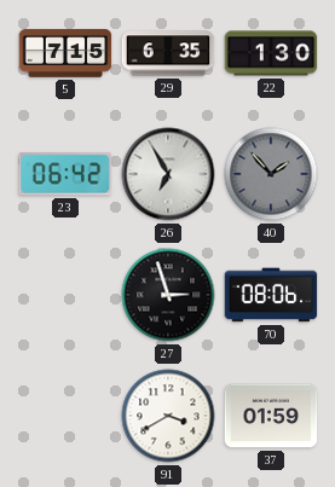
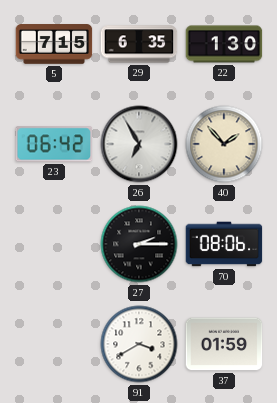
40 dial: grey -> cream
27: 2:57 -> 2:15
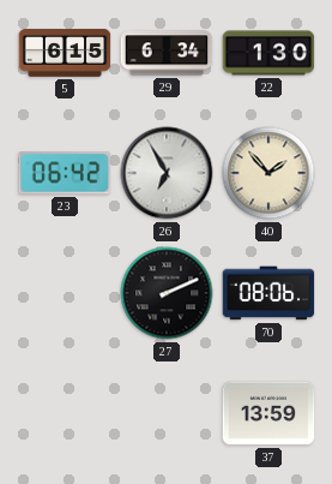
5: 7:15 -> 6:15
29: 6:35 -> 6:34
27: 2:15 -> 2:11
91: 3:40 -> none
37: 01:59 -> 13:59
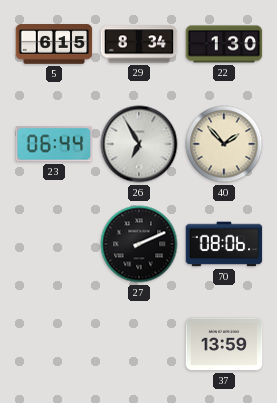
29: 6:34 -> 8:34
23: 06:42 -> 06:44
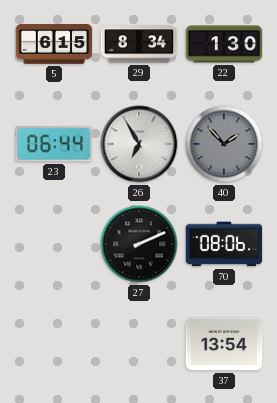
40 dial: cream -> grey
37: 13:59 -> 13:54
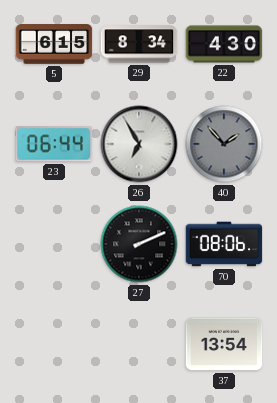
22: 1:30 -> 4:30
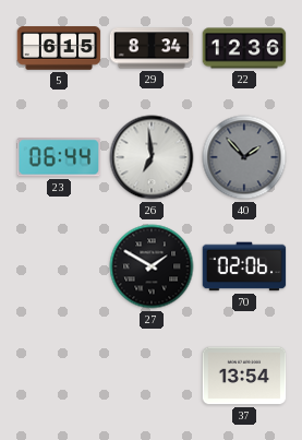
22: 4:30 -> 12:36
26: 6:55 -> 6:59
27: 2:11 -> 1:50
70: 08:06 -> 02:06
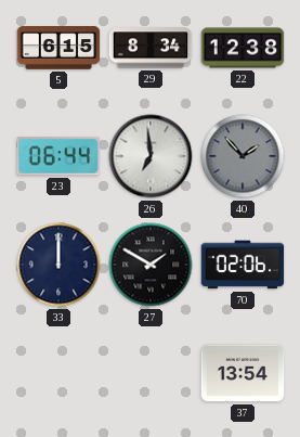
22: 12:36 -> 12:38
33: none -> 12:00
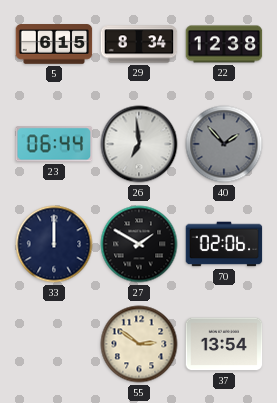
55: none -> 2:51
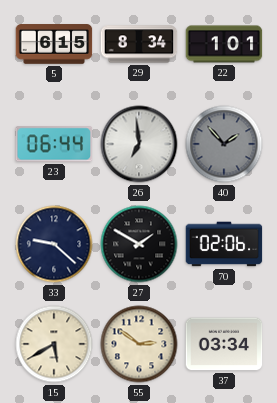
22: 12:38 -> 1:01
33: 12:00 -> 9:22
15: none -> 5:40
37: 13:54 -> 03:34
